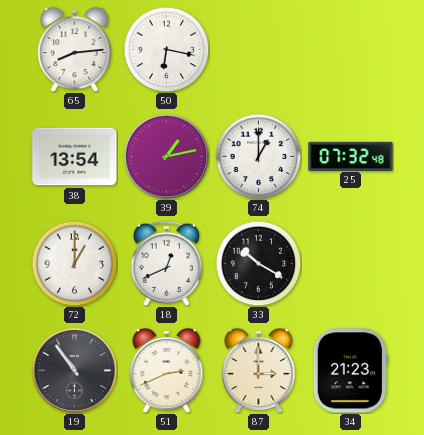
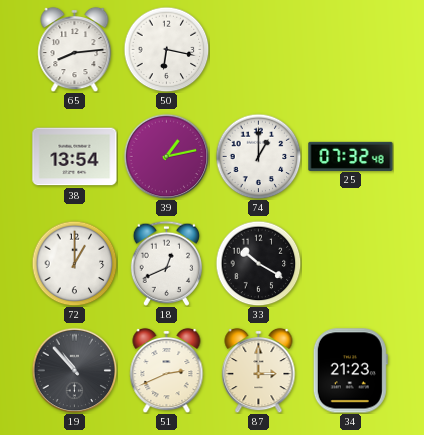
19: 10:54 -> 10:53
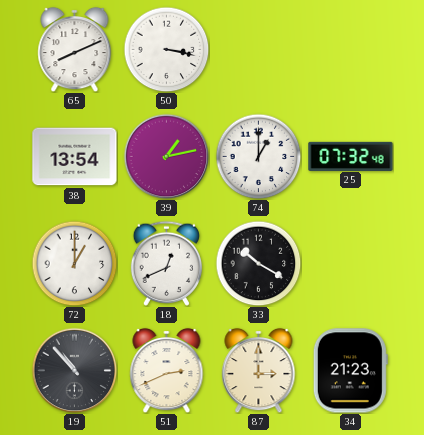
65: 8:14 -> 8:11
50: 6:17 -> 3:17
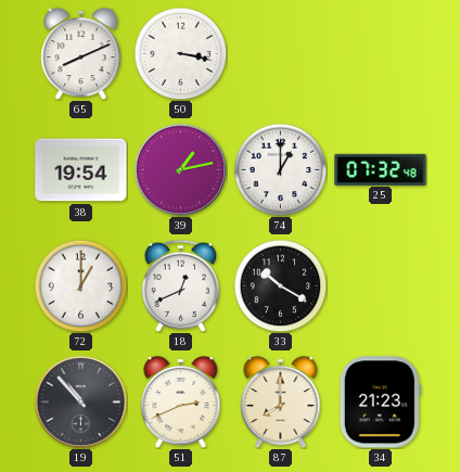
38: 13:54 -> 19:54
87: 3:00 -> 8:00
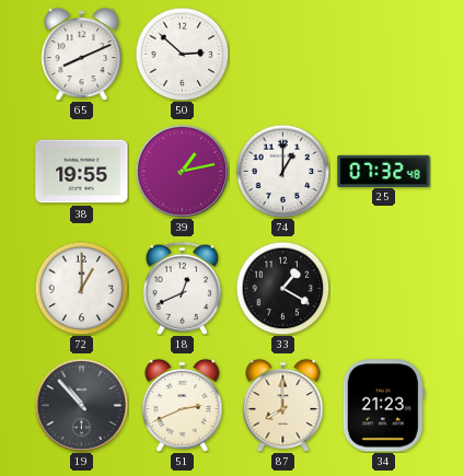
50: 3:17 -> 2:52
38: 19:54 -> 19:55
33: 10:20 -> 1:20
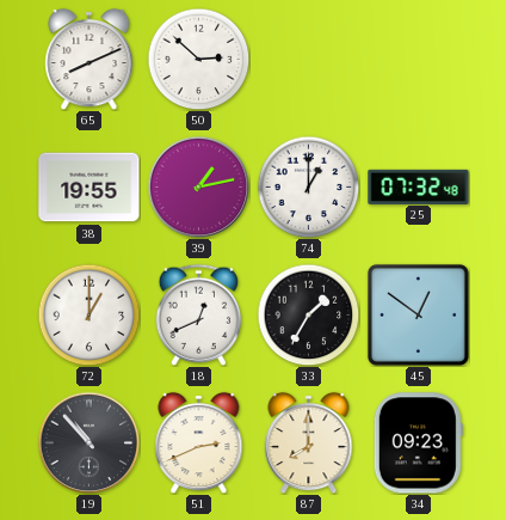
33: 1:20 -> 1:35
45: none -> 12:51
34: 21:23 -> 09:23
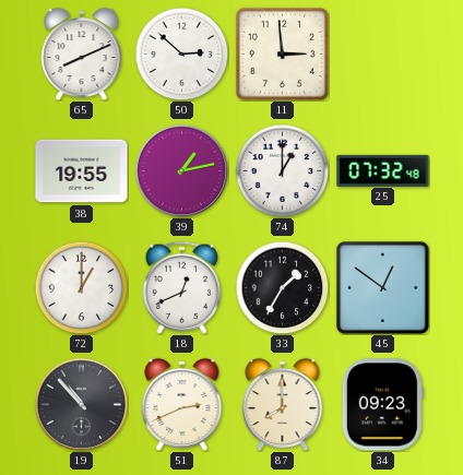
11: none -> 2:59
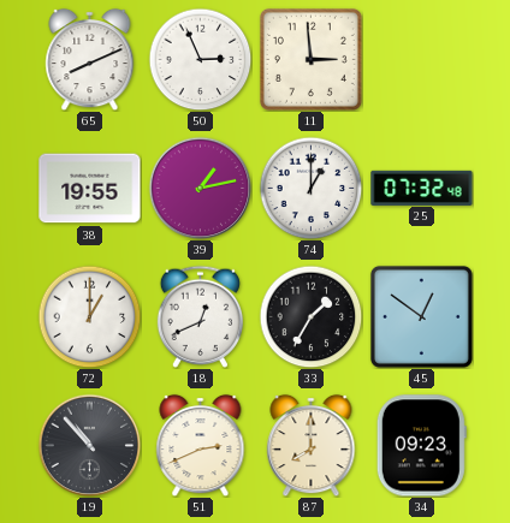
50: 2:52 -> 2:56
